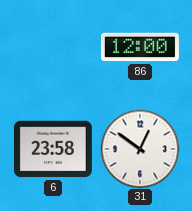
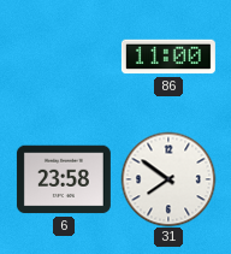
86: 12:00 -> 11:00
31: 12:51 -> 7:51
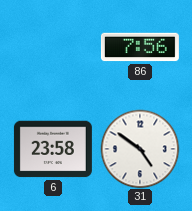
86: 11:00 -> 7:56
31: 7:51 -> 4:51
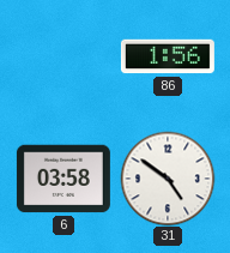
86: 7:56 -> 1:56
6: 23:58 -> 03:58
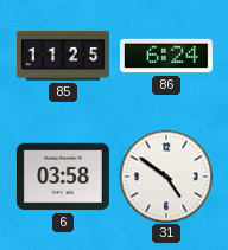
85: none -> 11:25
86: 1:56 -> 6:24
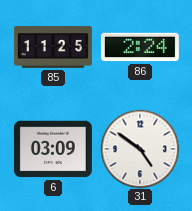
86: 6:24 -> 2:24
6: 03:58 -> 03:09
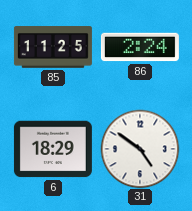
6: 03:09 -> 18:29
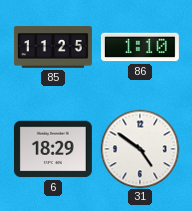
86: 2:24 -> 1:10
